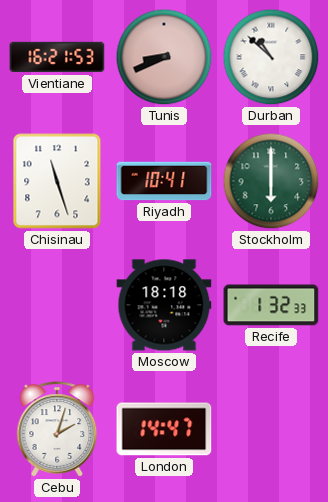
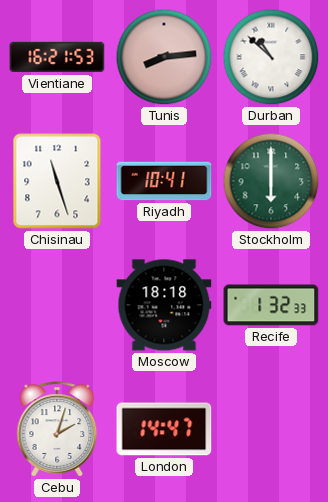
Tunis: 8:41 -> 8:14
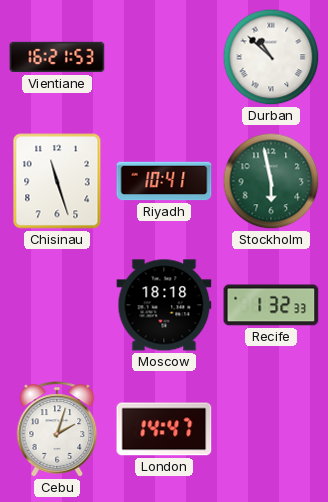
Tunis: 8:14 -> none
Stockholm: 6:00 -> 5:58
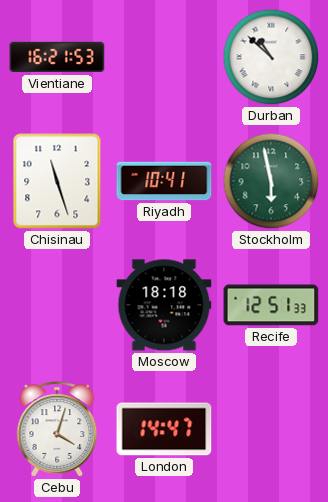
Recife: 1:32 -> 12:51
Cebu: 2:03 -> 4:03
